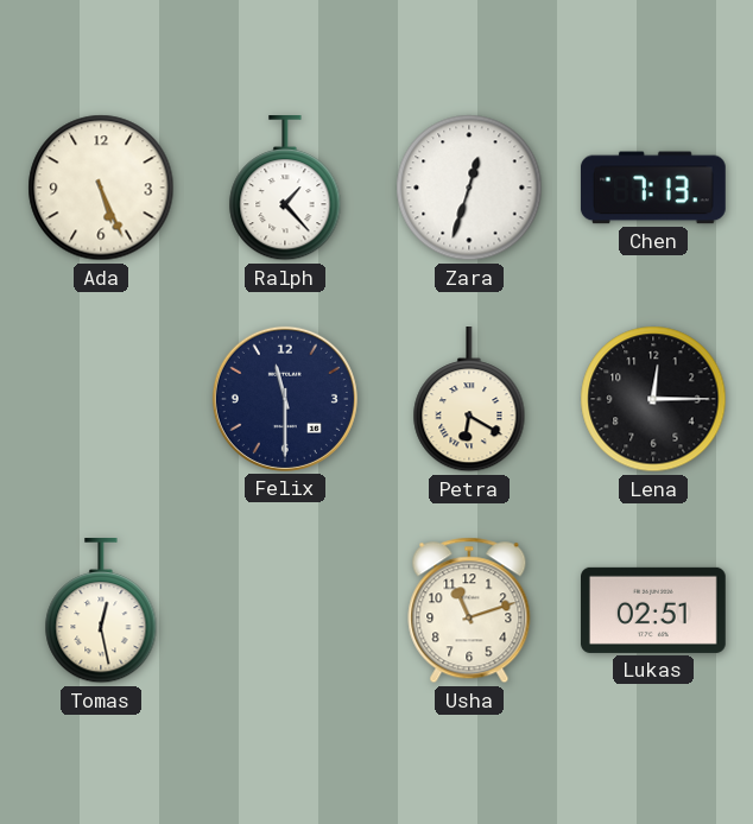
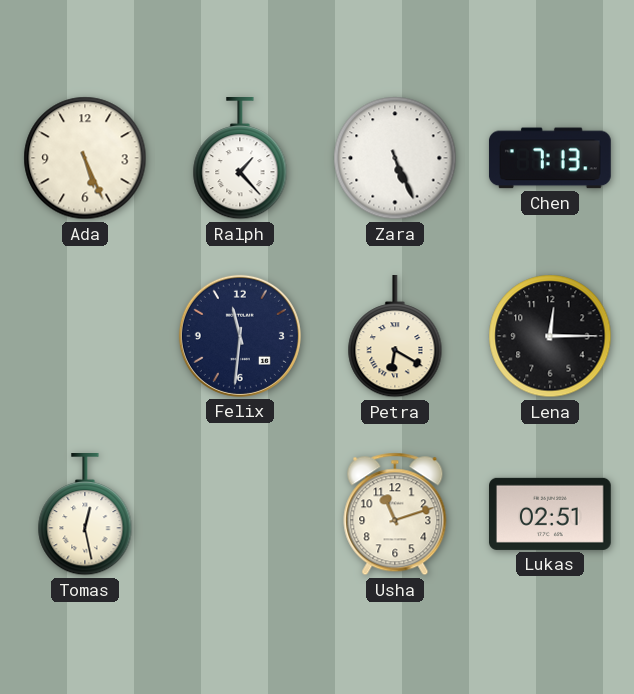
Zara: 12:33 -> 5:26
Felix: 11:30 -> 11:31
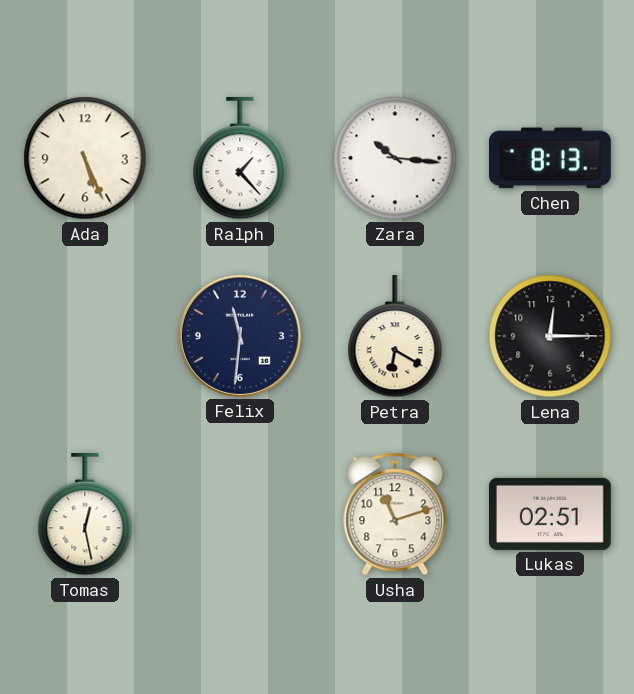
Zara: 5:26 -> 10:16
Chen: 7:13 -> 8:13
